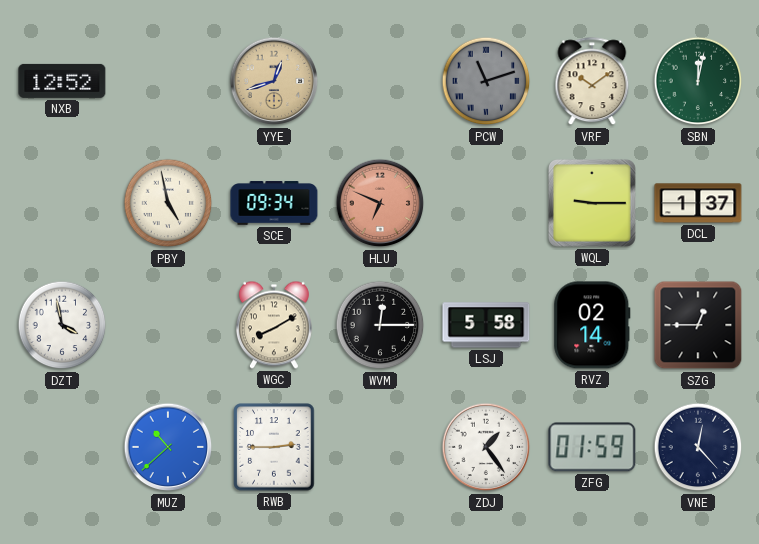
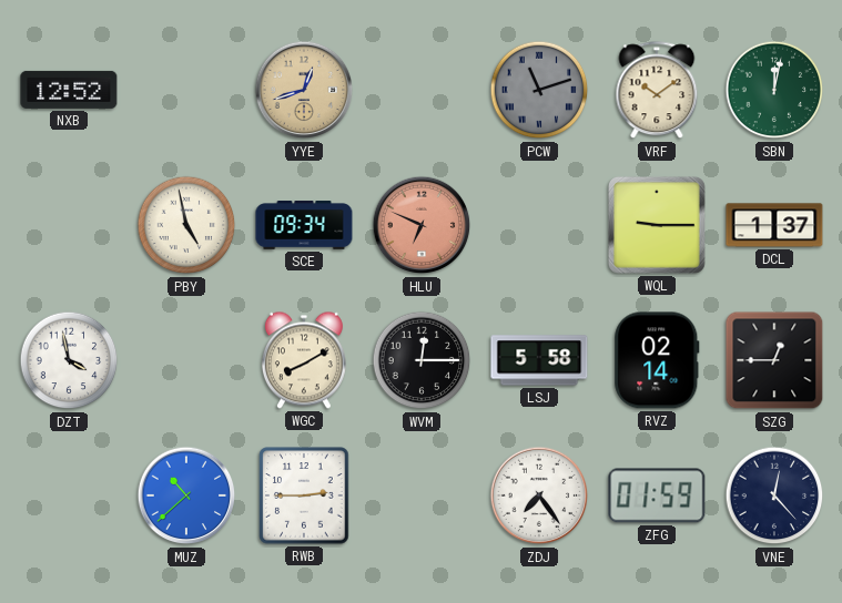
ZDJ: 1:24 -> 7:24
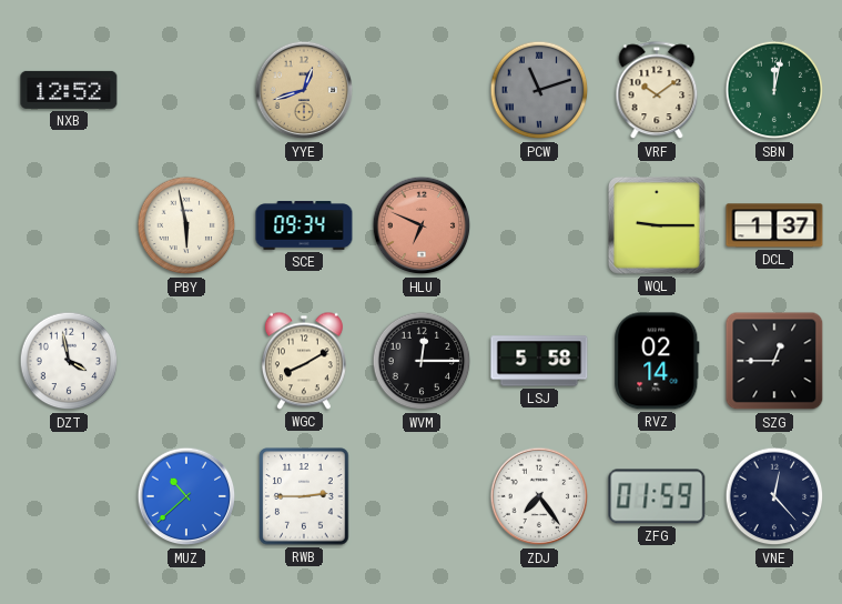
PBY: 4:58 -> 5:58
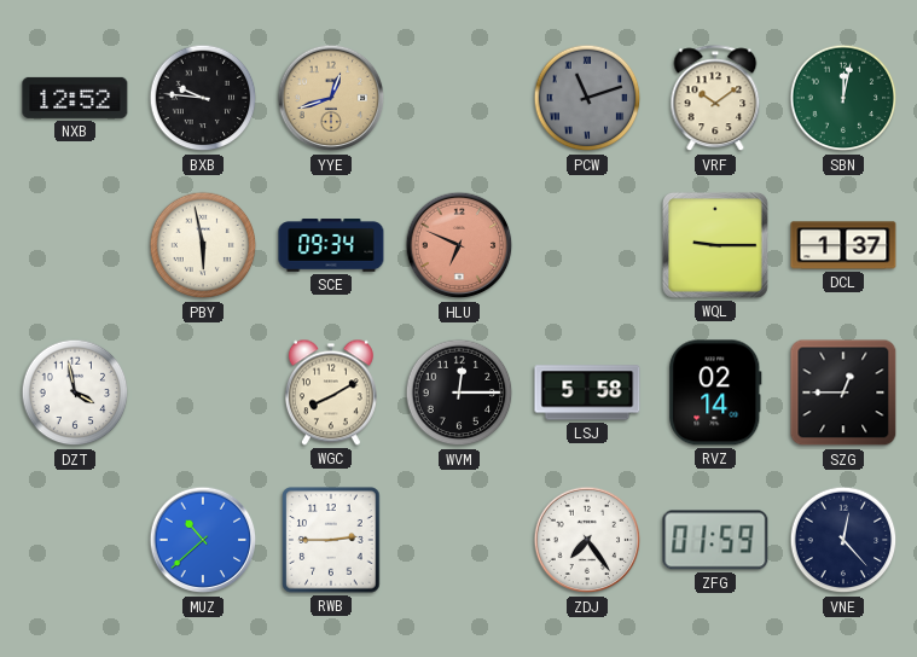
BXB: none -> 9:46
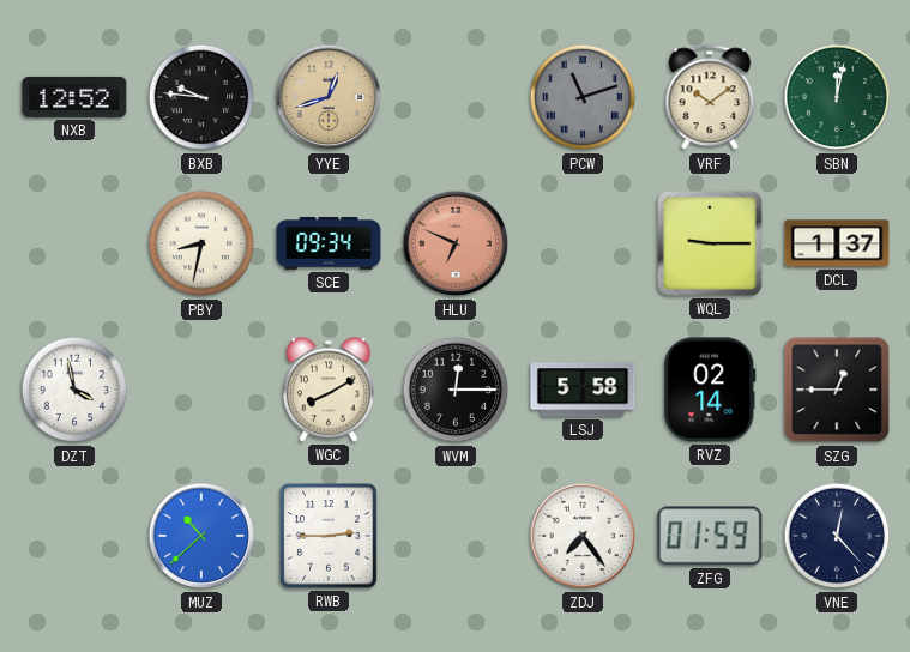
PBY: 5:58 -> 8:32
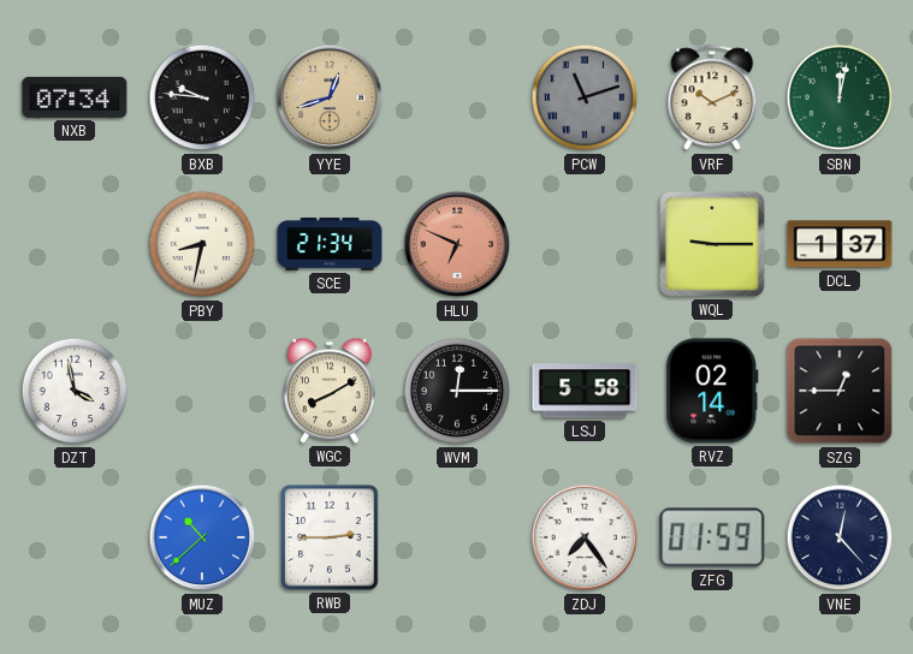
NXB: 12:52 -> 07:34
VRF: 10:09 -> 10:11
SCE: 09:34 -> 21:34
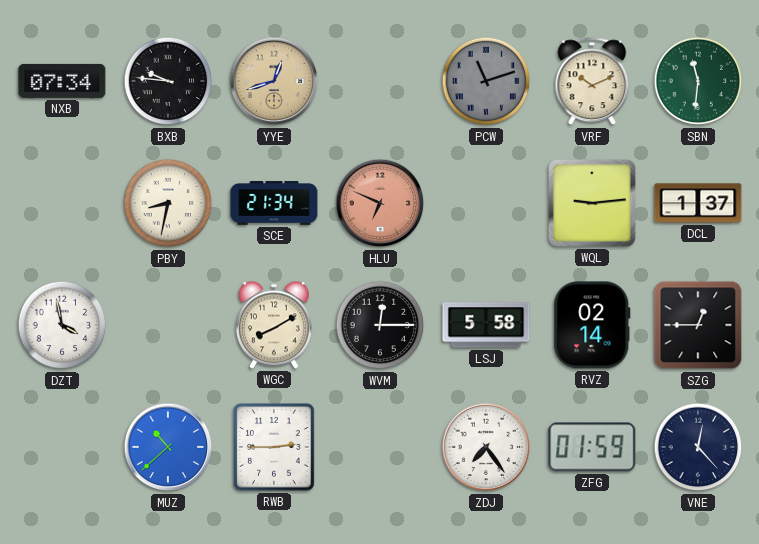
SBN: 12:02 -> 11:31
WQL: 9:15 -> 9:14
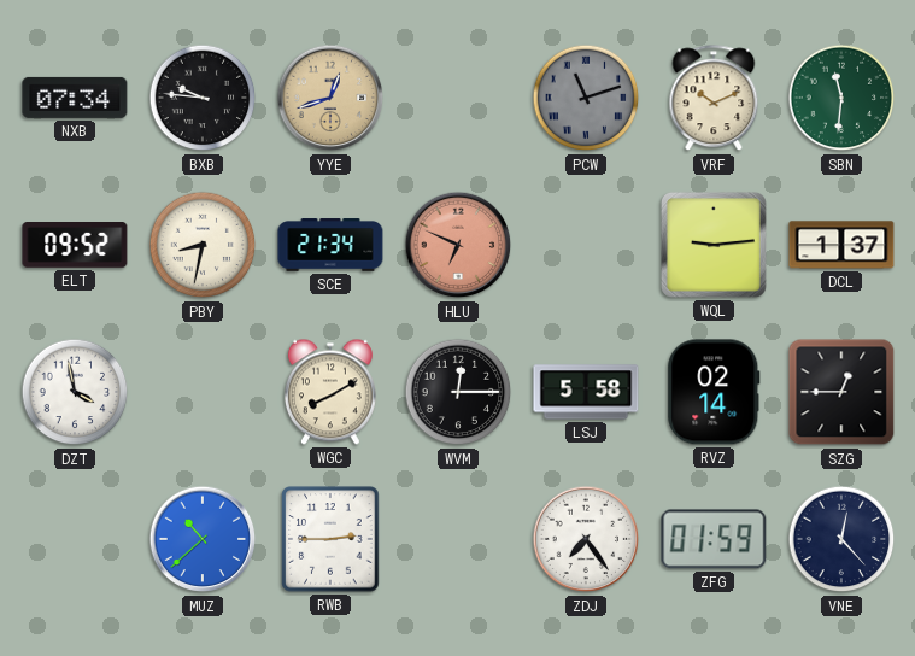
ELT: none -> 09:52
